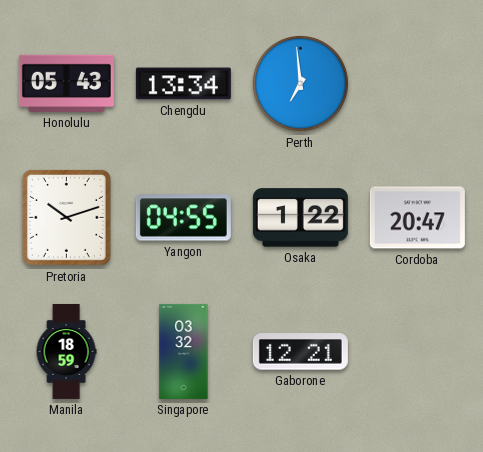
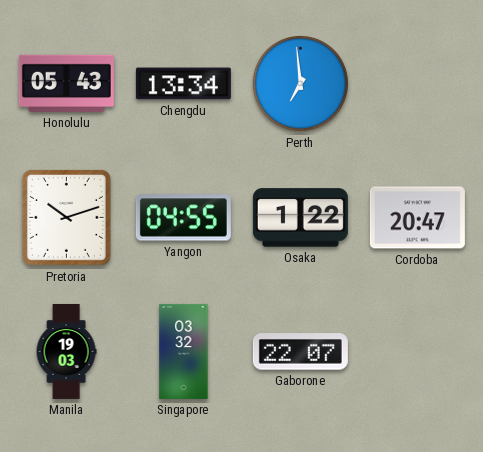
Manila: 18:59 -> 19:03
Gaborone: 12:21 -> 22:07
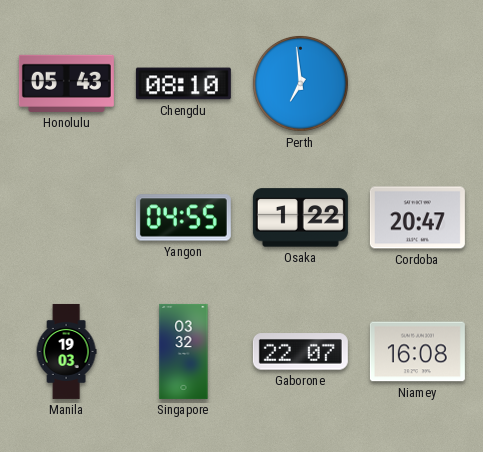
Chengdu: 13:34 -> 08:10
Pretoria: 10:12 -> none
Niamey: none -> 16:08
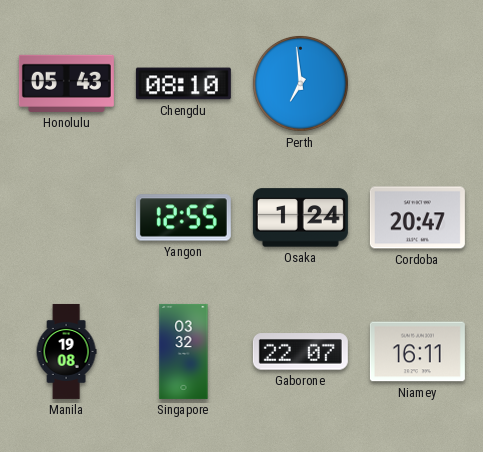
Yangon: 04:55 -> 12:55
Osaka: 1:22 -> 1:24
Manila: 19:03 -> 19:08
Niamey: 16:08 -> 16:11
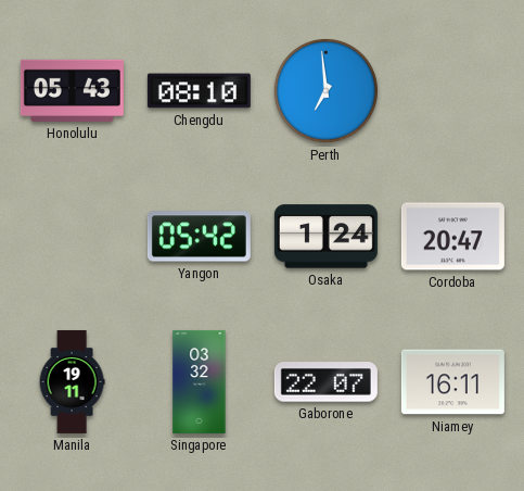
Yangon: 12:55 -> 05:42
Manila: 19:08 -> 19:11
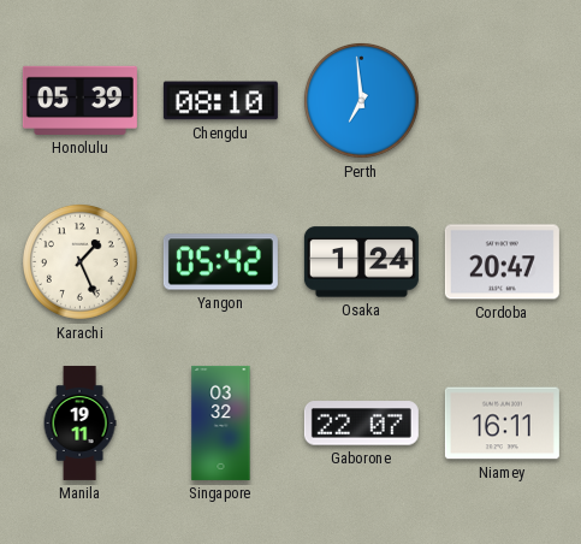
Honolulu: 05:43 -> 05:39
Karachi: none -> 1:26
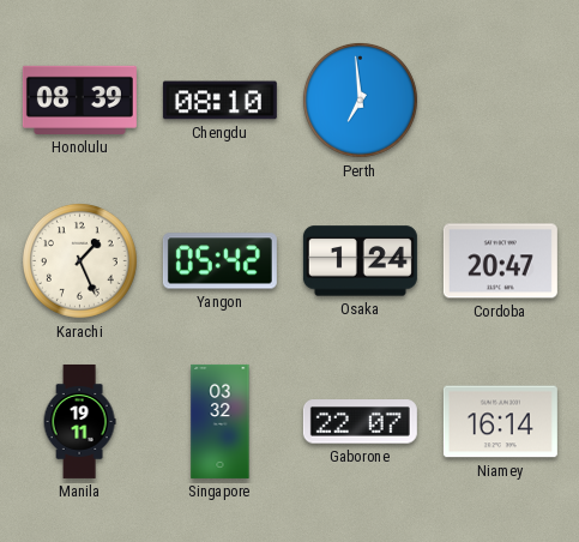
Honolulu: 05:39 -> 08:39
Niamey: 16:11 -> 16:14
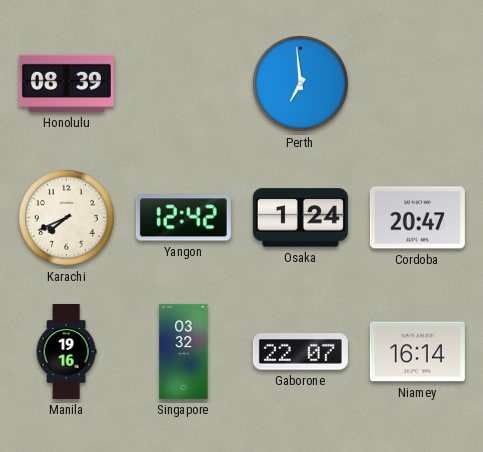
Chengdu: 08:10 -> none
Karachi: 1:26 -> 7:41
Yangon: 05:42 -> 12:42
Manila: 19:11 -> 19:16
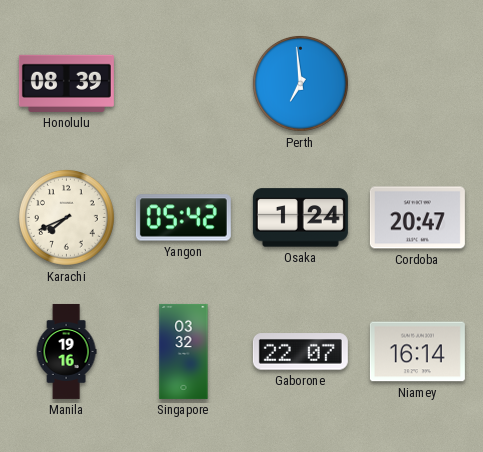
Yangon: 12:42 -> 05:42
